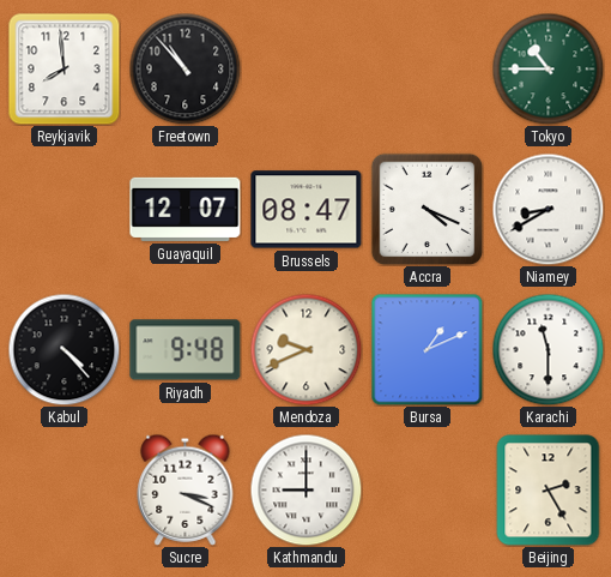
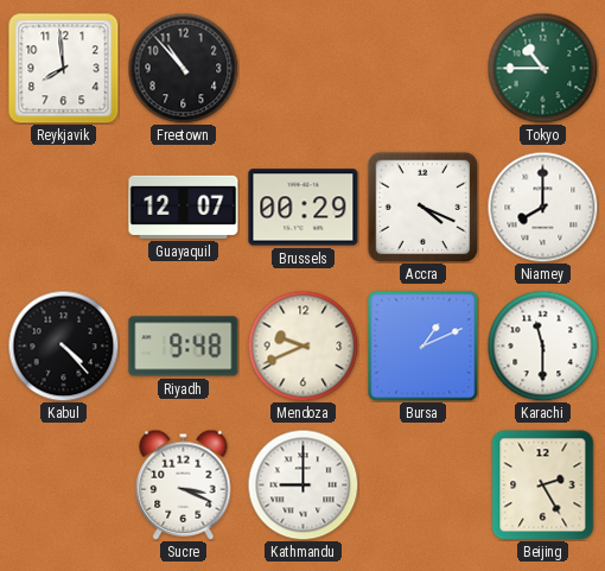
Brussels: 08:47 -> 00:29
Niamey: 8:40 -> 8:00
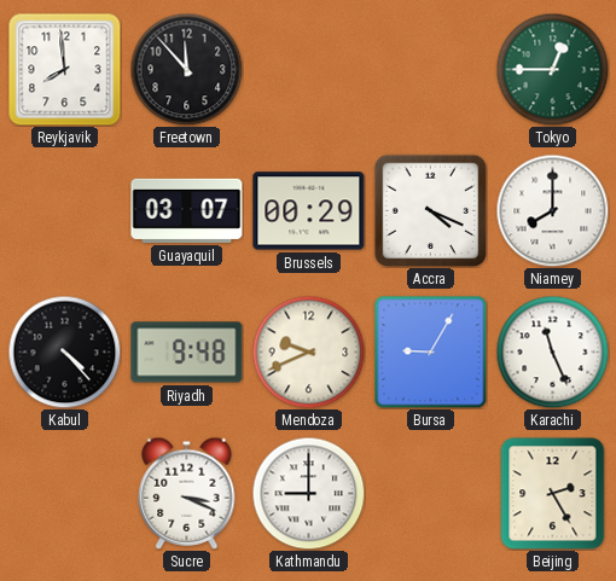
Freetown: 10:53 -> 11:53
Tokyo: 10:45 -> 12:45
Guayaquil: 12:07 -> 03:07
Bursa: 1:11 -> 9:05
Karachi: 11:30 -> 11:26
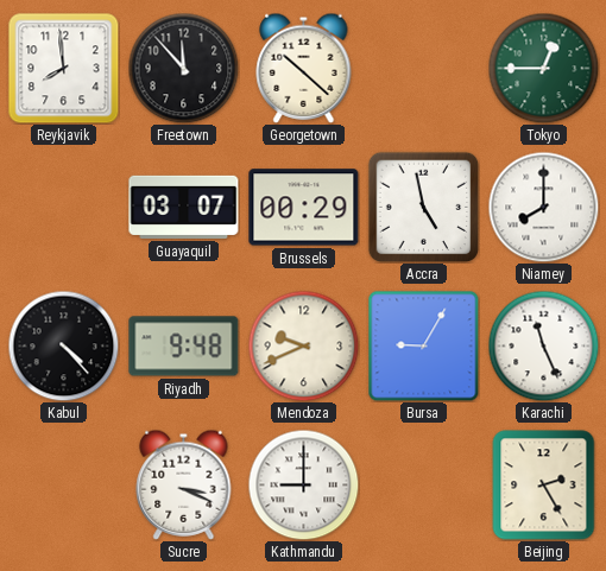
Georgetown: none -> 10:22
Accra: 4:19 -> 4:58
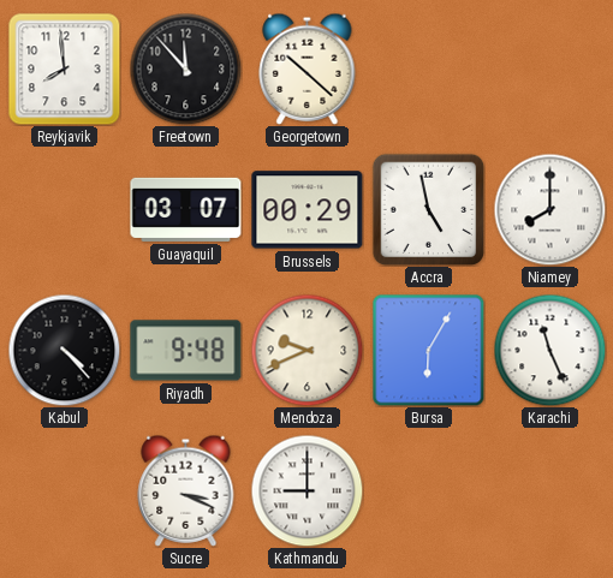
Tokyo: 12:45 -> none
Bursa: 9:05 -> 6:05
Beijing: 2:25 -> none
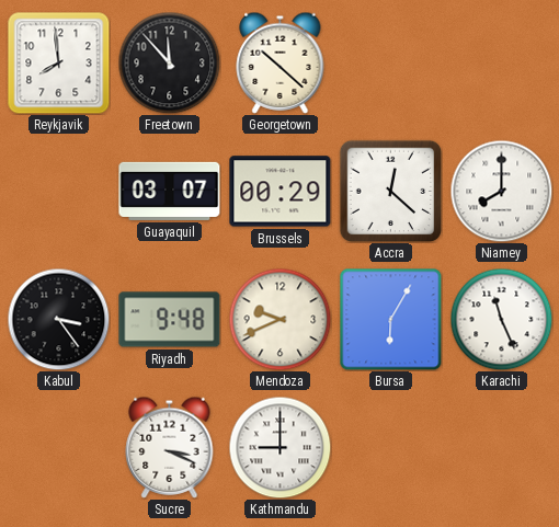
Accra: 4:58 -> 12:22
Kabul: 4:23 -> 3:24
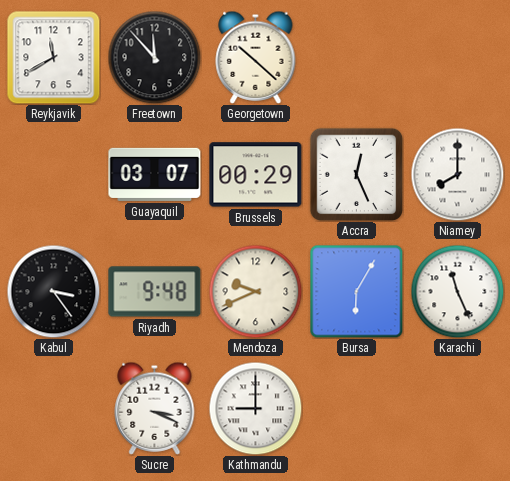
Reykjavik: 7:59 -> 11:40
Accra: 12:22 -> 12:26
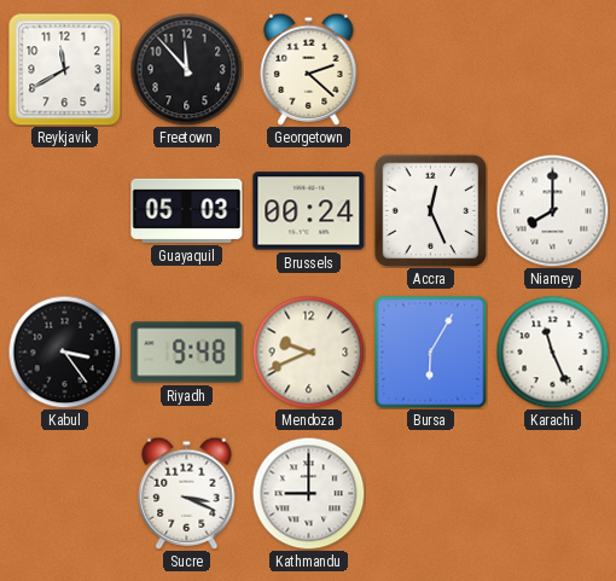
Georgetown: 10:22 -> 2:22
Guayaquil: 03:07 -> 05:03
Brussels: 00:29 -> 00:24
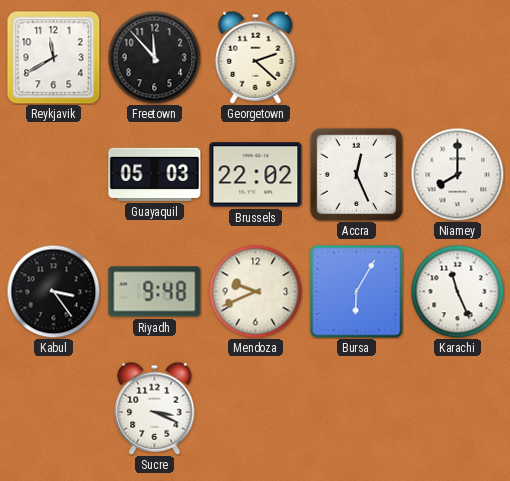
Brussels: 00:24 -> 22:02
Kathmandu: 9:00 -> none
